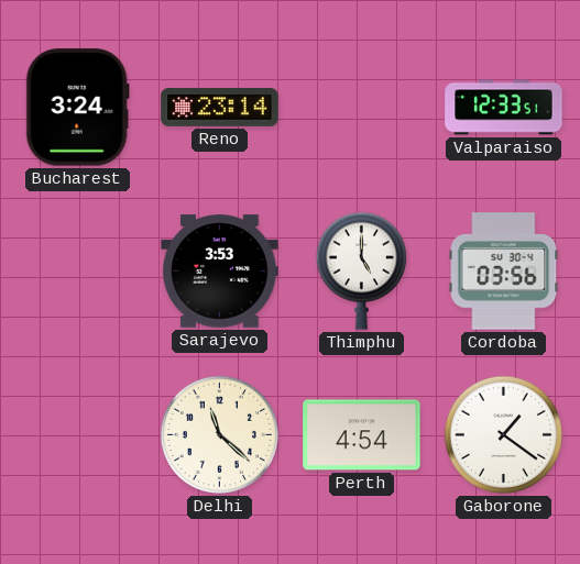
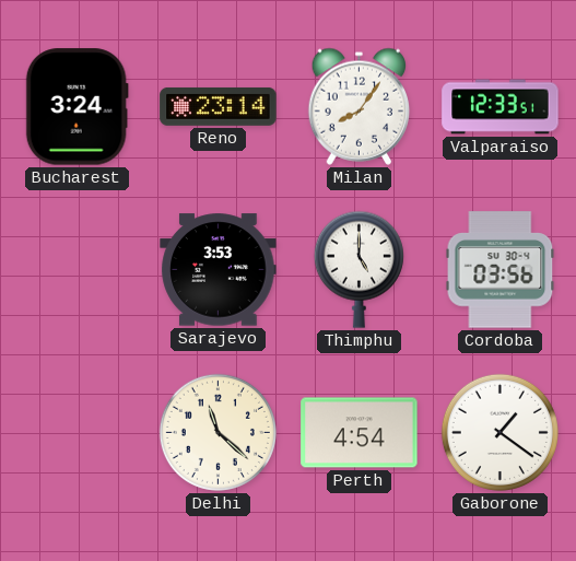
Milan: none -> 8:06
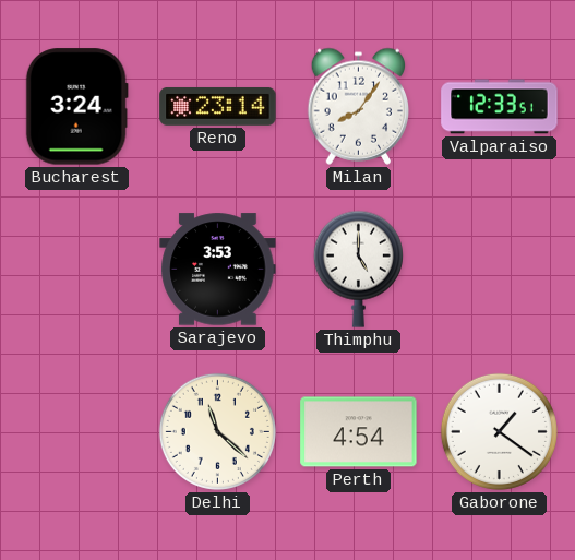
Cordoba: 03:56 -> none
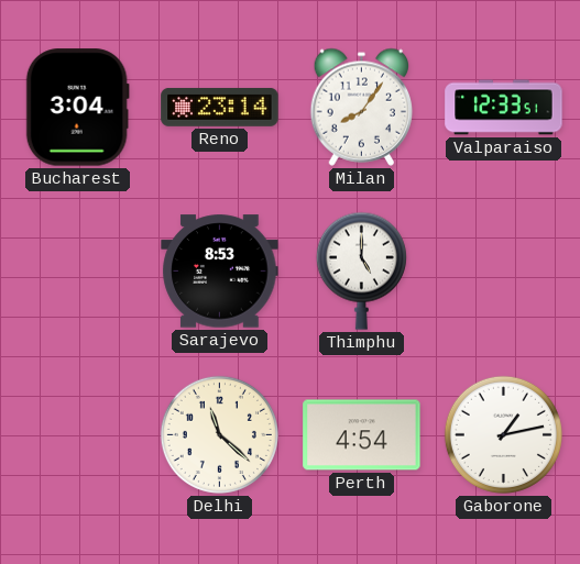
Bucharest: 3:24 -> 3:04
Sarajevo: 3:53 -> 8:53
Gaborone: 1:21 -> 1:13
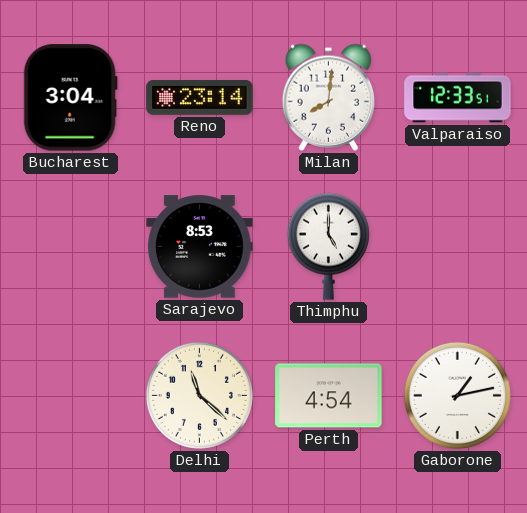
Milan: 8:06 -> 8:01
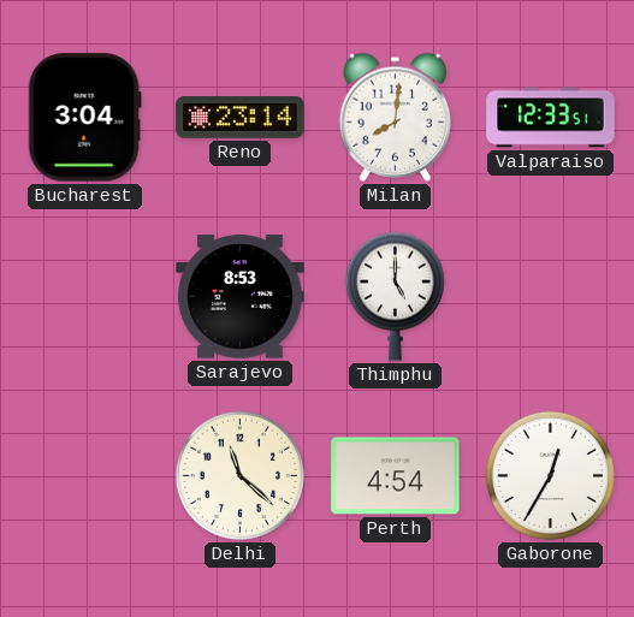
Gaborone: 1:13 -> 12:35
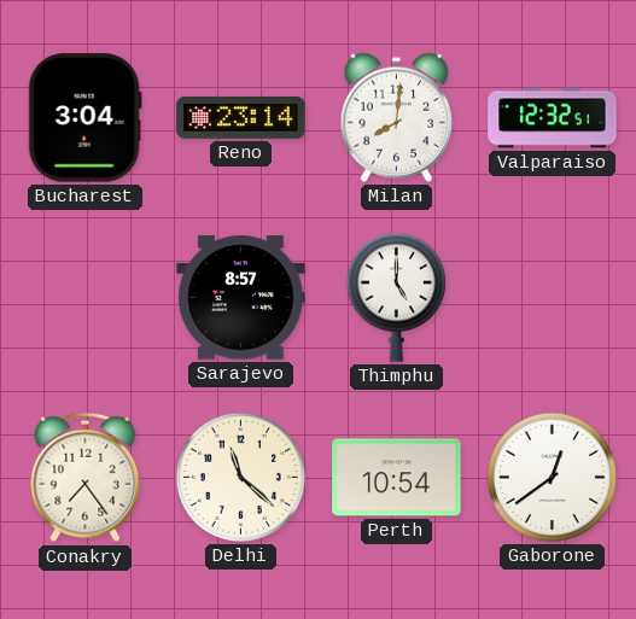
Valparaiso: 12:33 -> 12:32
Sarajevo: 8:53 -> 8:57
Conakry: none -> 7:24
Perth: 4:54 -> 10:54
Gaborone: 12:35 -> 12:39
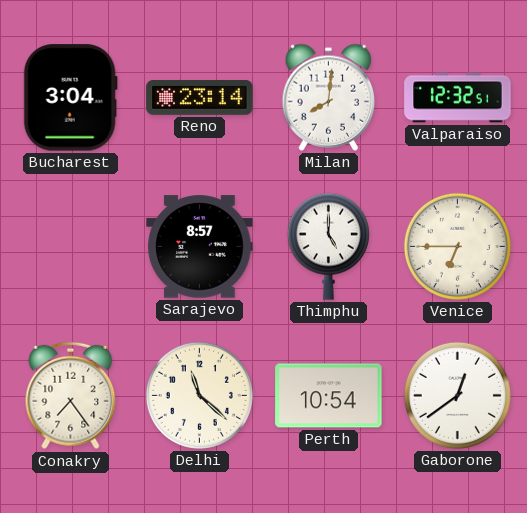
Venice: none -> 6:45
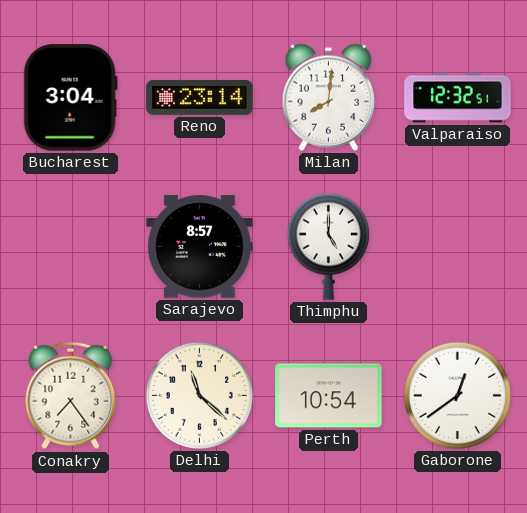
Venice: 6:45 -> none
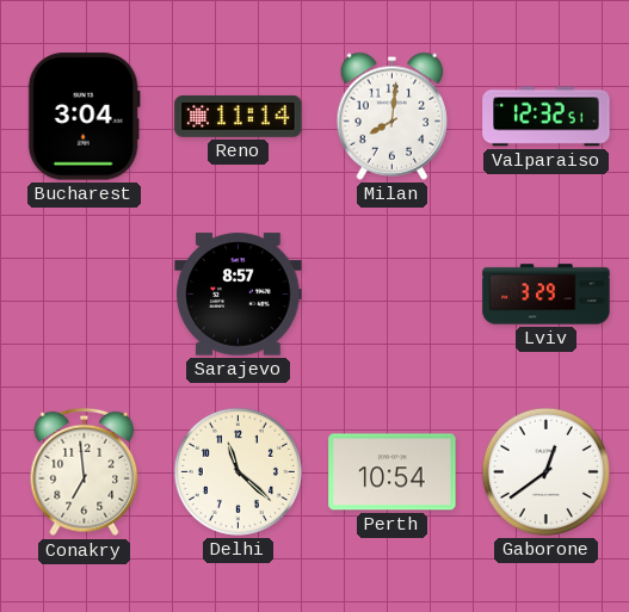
Reno: 23:14 -> 11:14
Thimphu: 5:00 -> none
Lviv: none -> 3:29
Conakry: 7:24 -> 6:59
